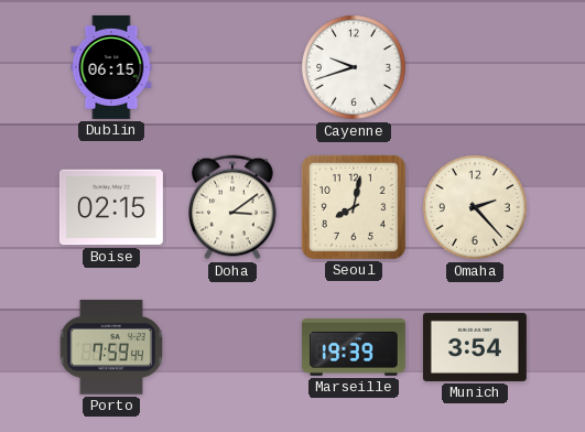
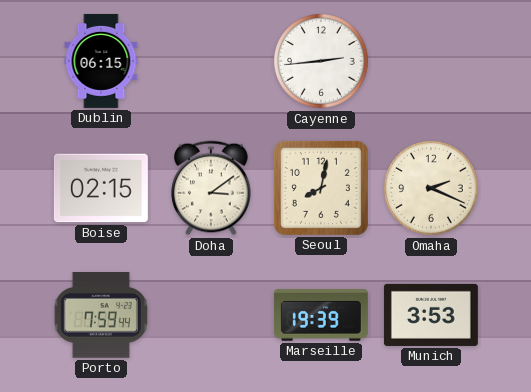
Cayenne: 9:42 -> 2:44
Omaha: 2:23 -> 2:19
Munich: 3:54 -> 3:53
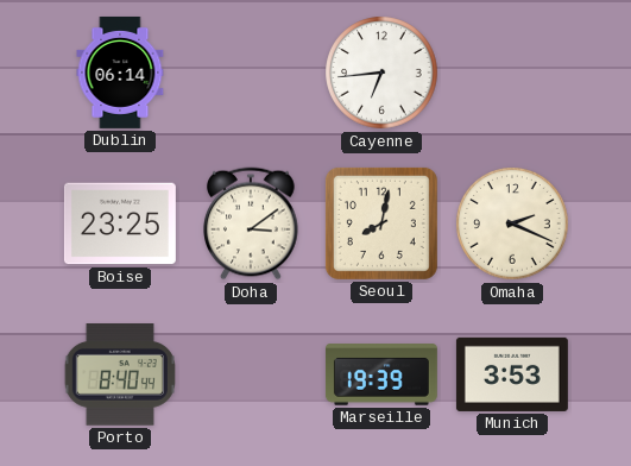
Dublin: 06:15 -> 06:14
Cayenne: 2:44 -> 6:44
Boise: 02:15 -> 23:25
Porto: 7:59 -> 8:40
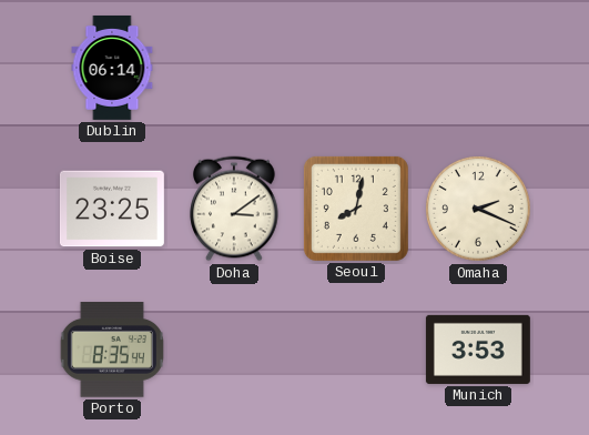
Cayenne: 6:44 -> none
Porto: 8:40 -> 8:35
Marseille: 19:39 -> none
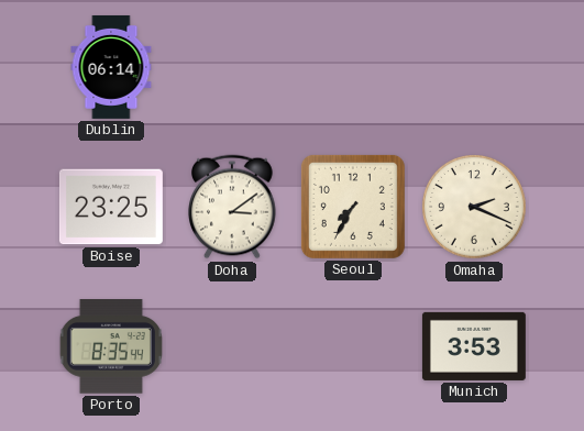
Seoul: 8:02 -> 7:35
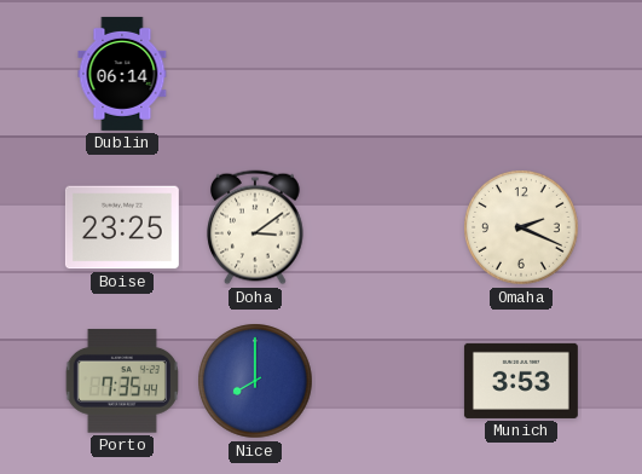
Seoul: 7:35 -> none
Porto: 8:35 -> 7:35
Nice: none -> 8:00
